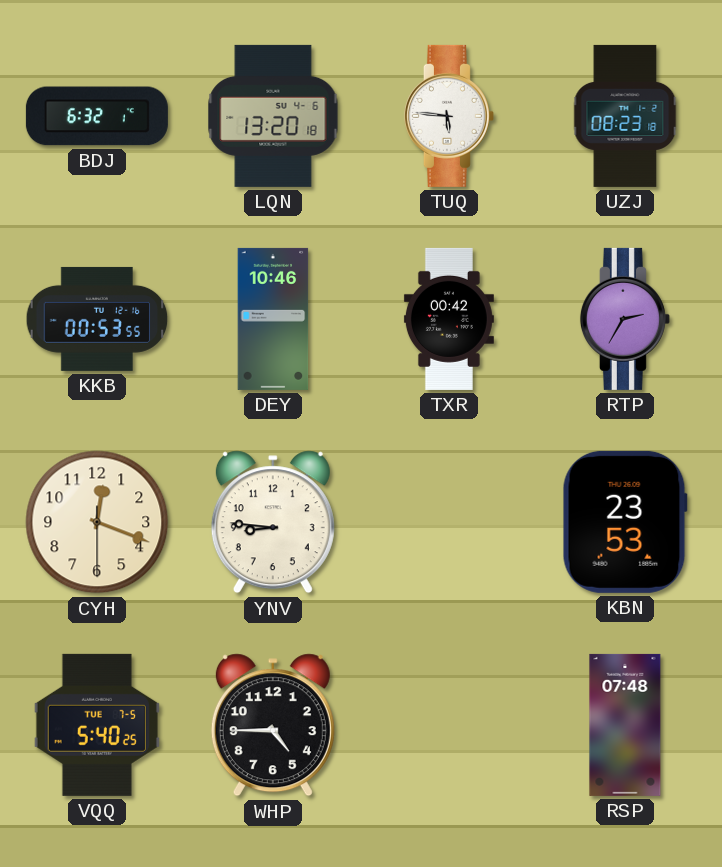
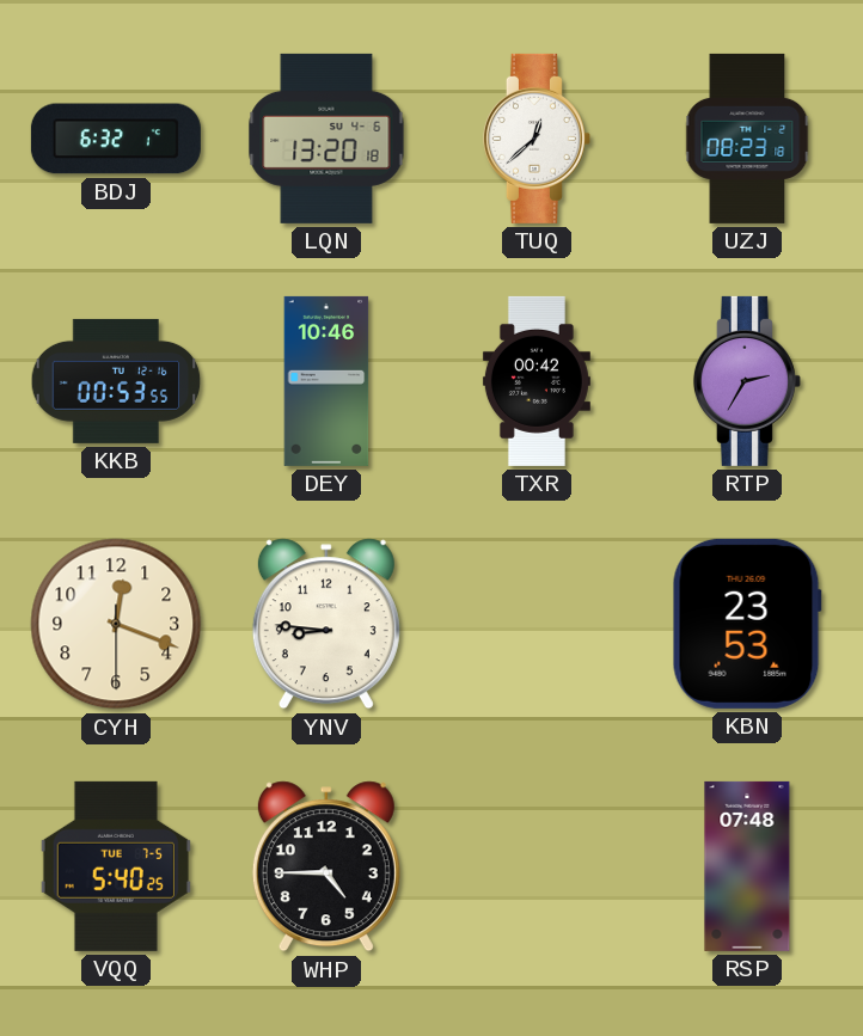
TUQ: 5:46 -> 12:38
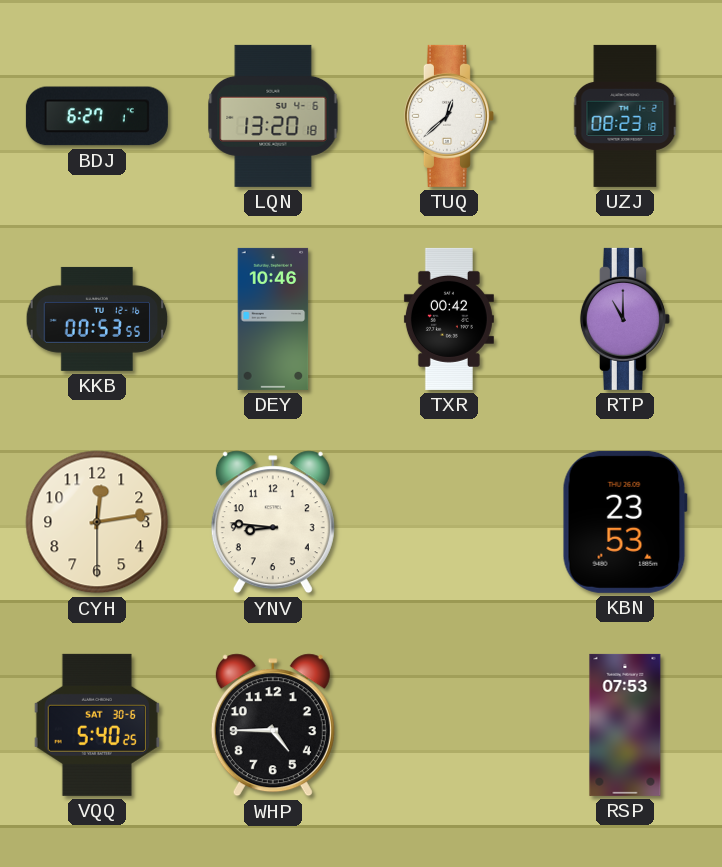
BDJ: 6:32 -> 6:27
RTP: 2:35 -> 11:00
CYH: 12:18 -> 12:13
VQQ date: TUE 7-5 -> SAT 30-6
RSP: 07:48 -> 07:53
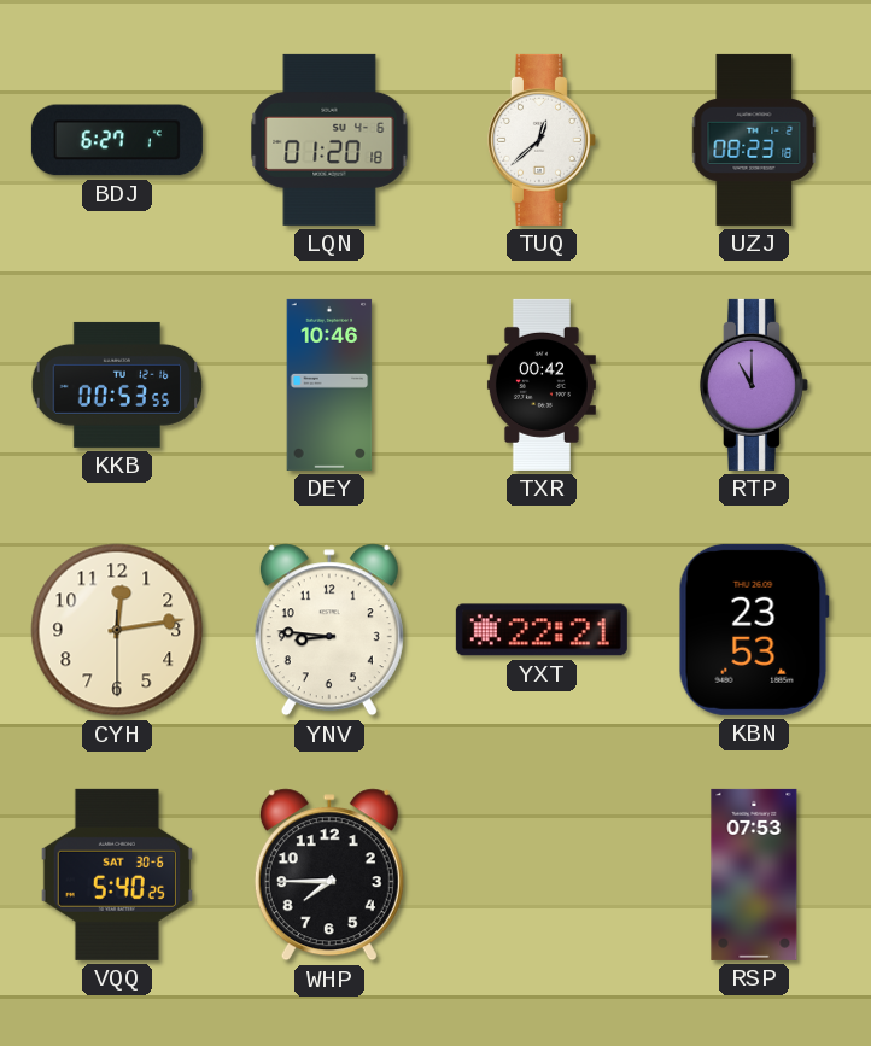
LQN: 13:20 -> 01:20
YXT: none -> 22:21
WHP: 4:45 -> 7:45
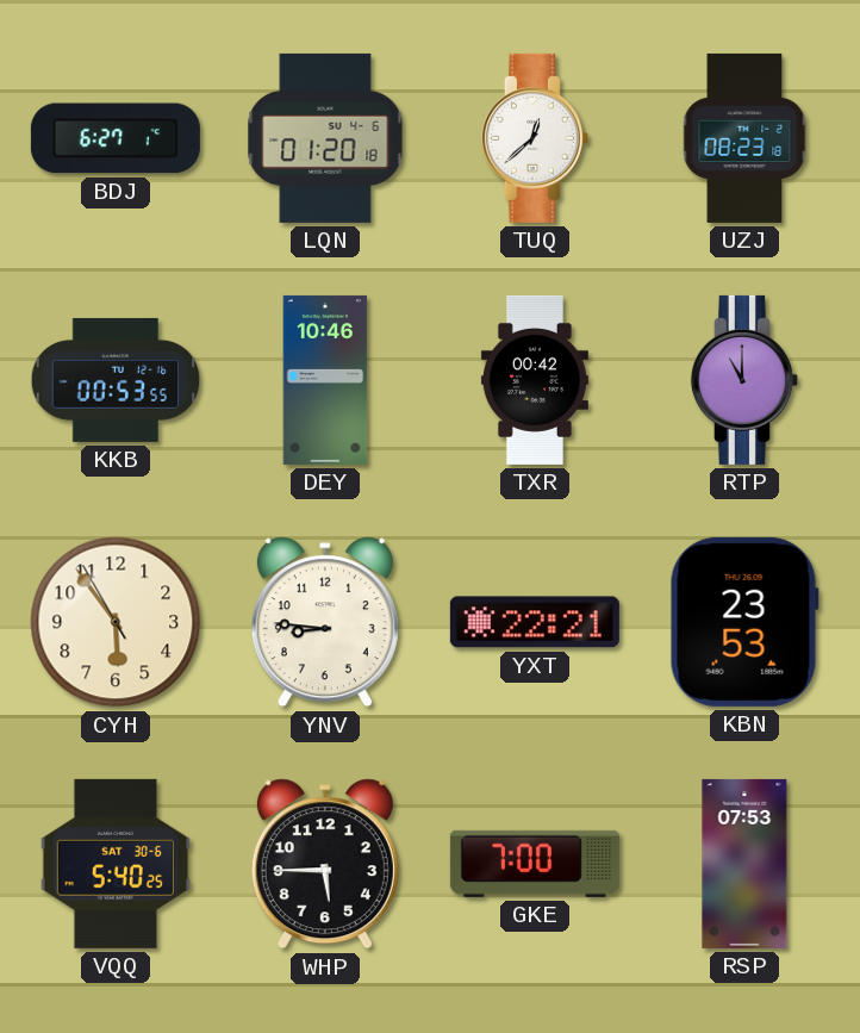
CYH: 12:13 -> 5:53
WHP: 7:45 -> 5:45
GKE: none -> 7:00
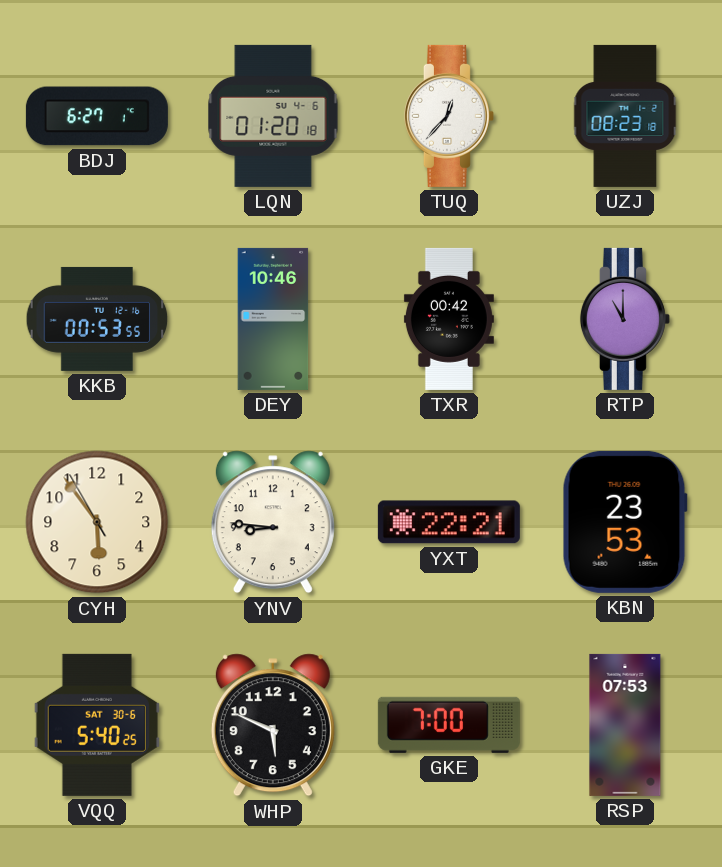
TUQ: 12:38 -> 12:37
WHP: 5:45 -> 5:49
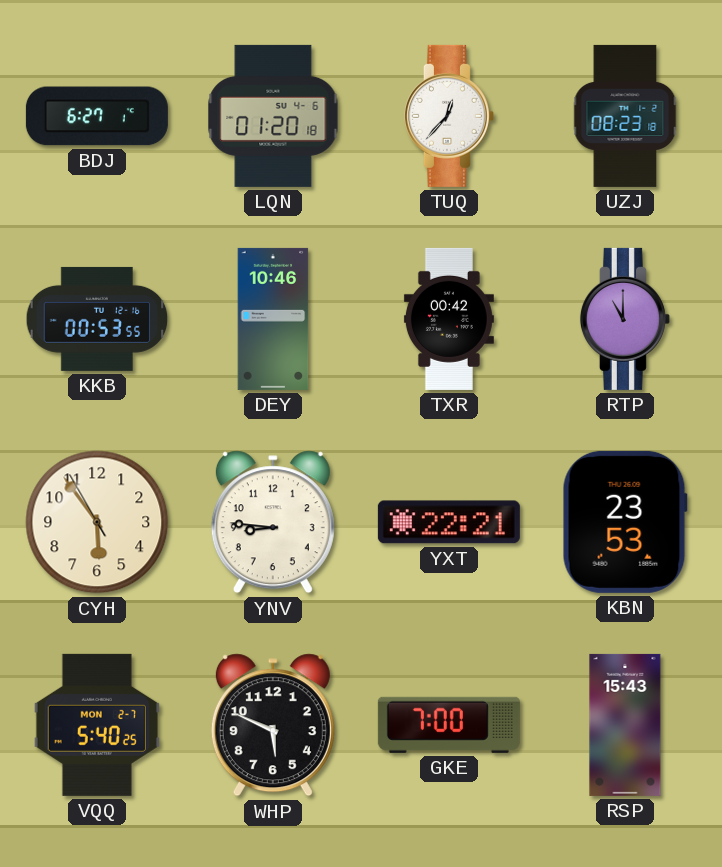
VQQ date: SAT 30-6 -> MON 2-7
RSP: 07:53 -> 15:43
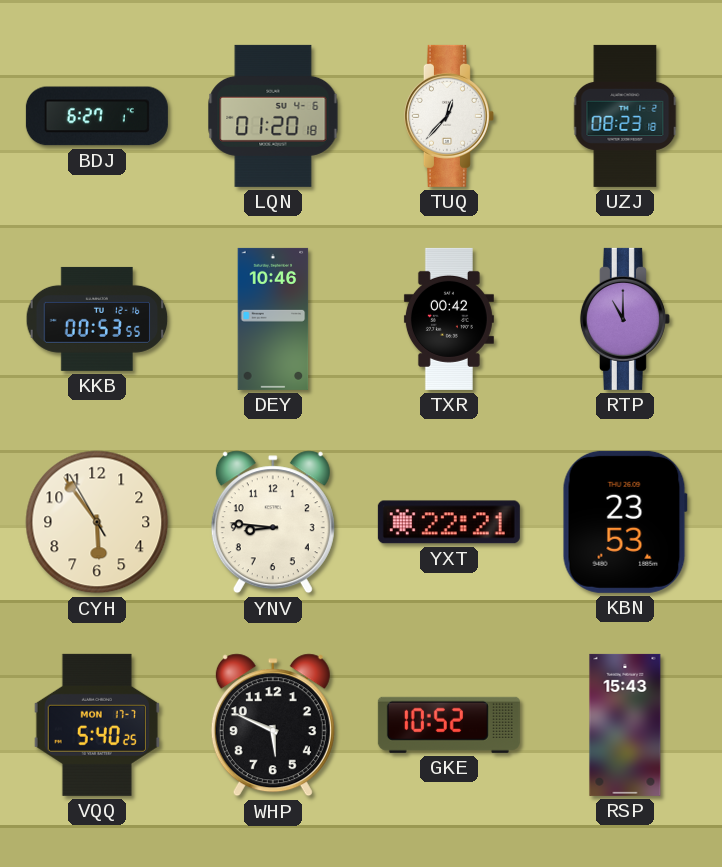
VQQ date: MON 2-7 -> MON 17-7
GKE: 7:00 -> 10:52
